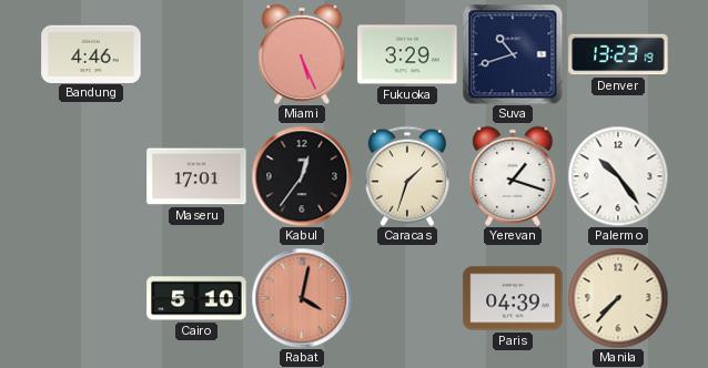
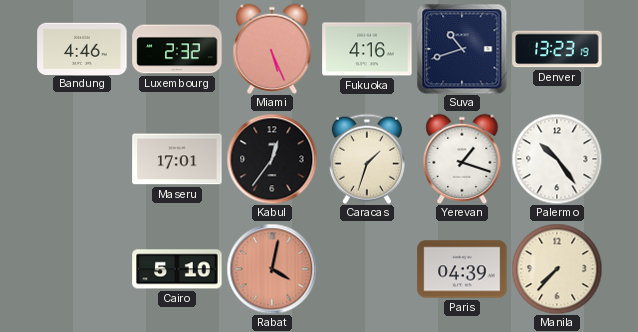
Luxembourg: none -> 2:32
Fukuoka: 3:29 -> 4:16
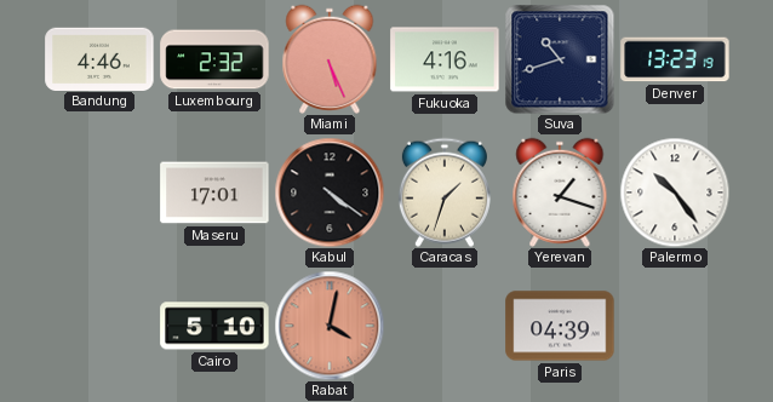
Kabul: 12:36 -> 4:21
Manila: 7:37 -> none
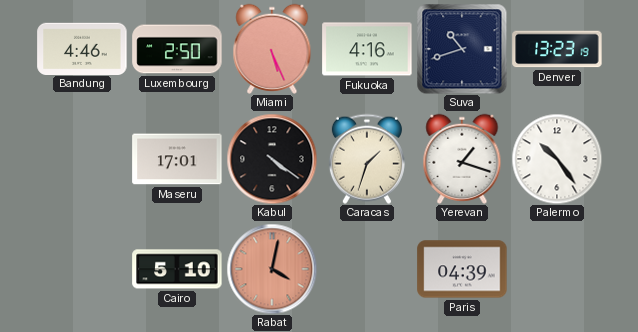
Luxembourg: 2:32 -> 2:50
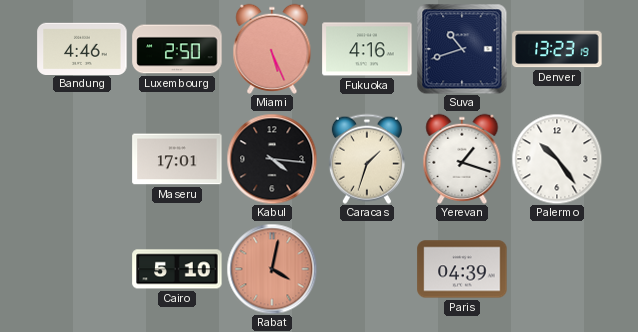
Kabul: 4:21 -> 4:16
